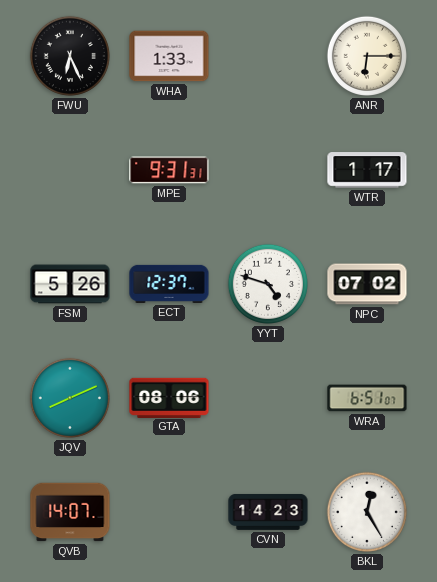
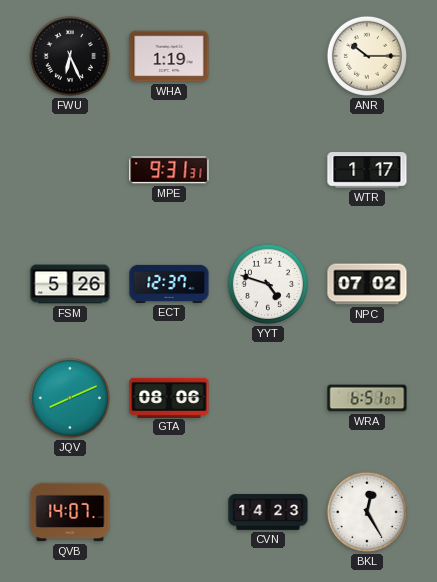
WHA: 1:33 -> 1:19
ANR: 6:15 -> 10:15
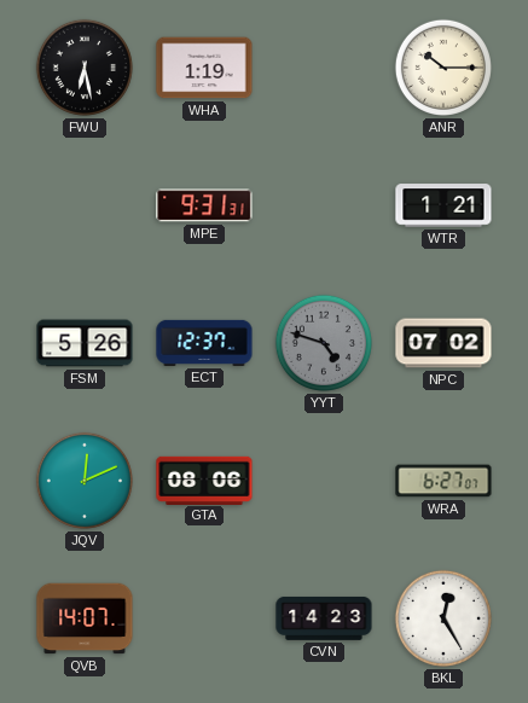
FWU: 6:26 -> 6:28
WTR: 1:17 -> 1:21
YYT dial: white -> grey
JQV: 8:11 -> 12:11
WRA: 6:51 -> 6:27
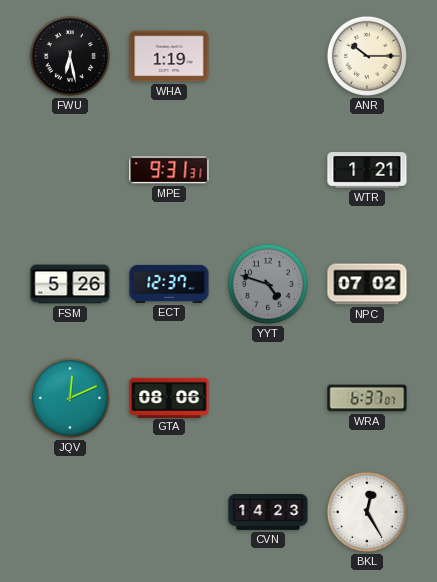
WRA: 6:27 -> 6:37
QVB: 14:07 -> none
